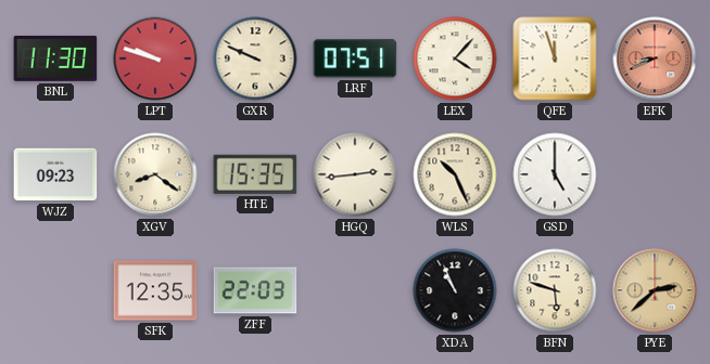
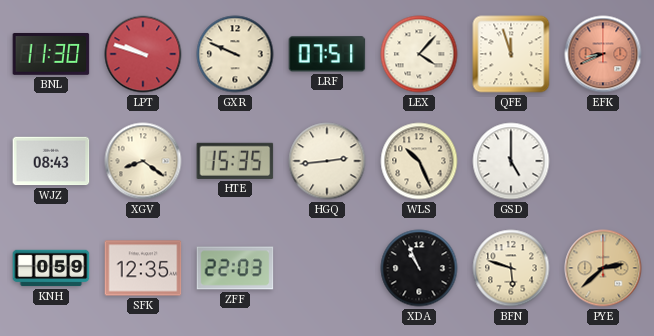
WJZ: 09:23 -> 08:43
KNH: none -> 0:59
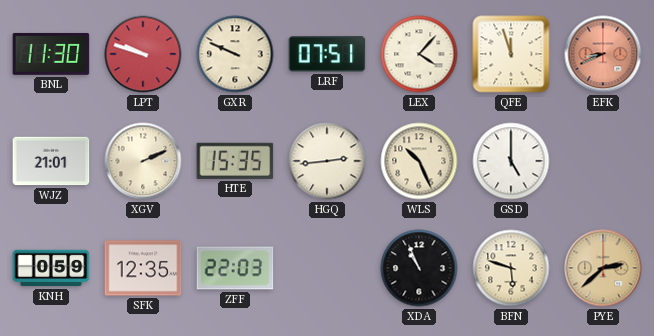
WJZ: 08:43 -> 21:01
XGV: 8:21 -> 2:11
